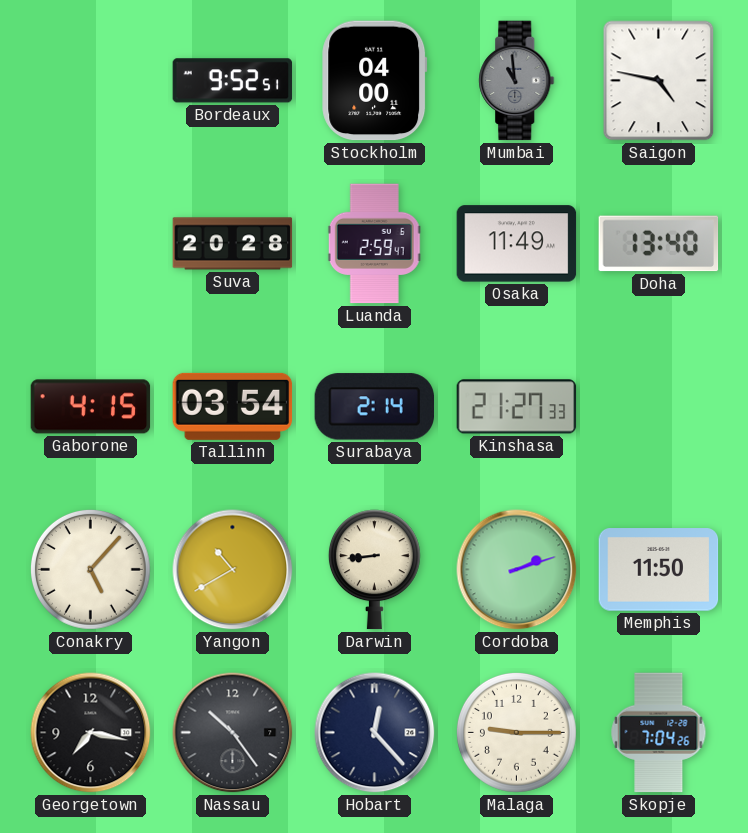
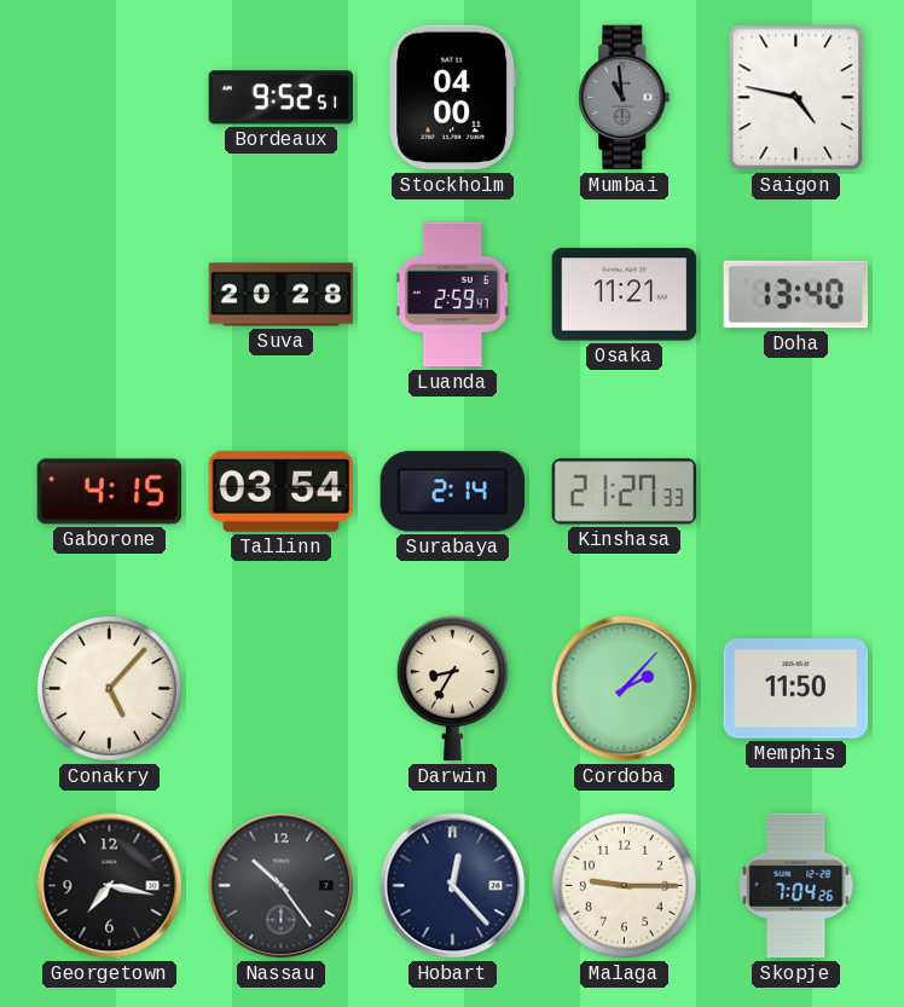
Osaka: 11:49 -> 11:21
Yangon: 10:40 -> none
Darwin: 8:44 -> 8:35
Cordoba: 2:12 -> 2:07
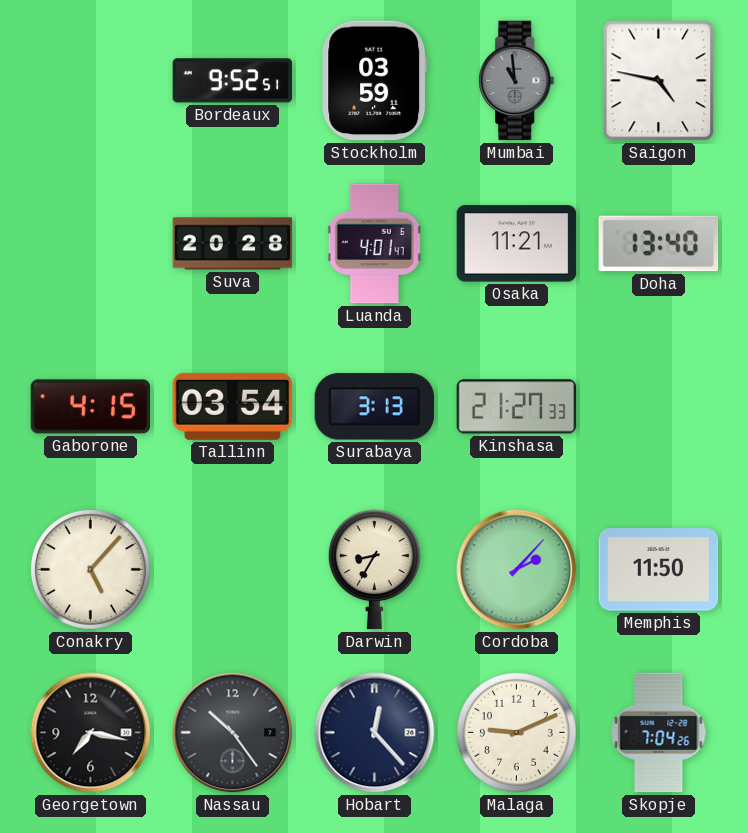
Stockholm: 04:00 -> 03:59
Luanda: 2:59 -> 4:01
Surabaya: 2:14 -> 3:13
Malaga: 9:15 -> 9:11
